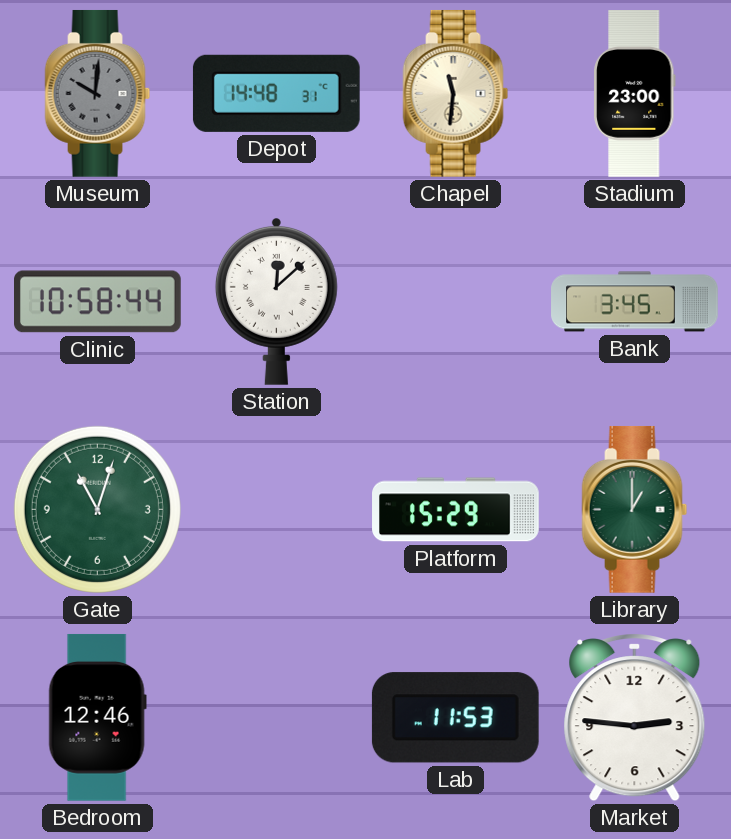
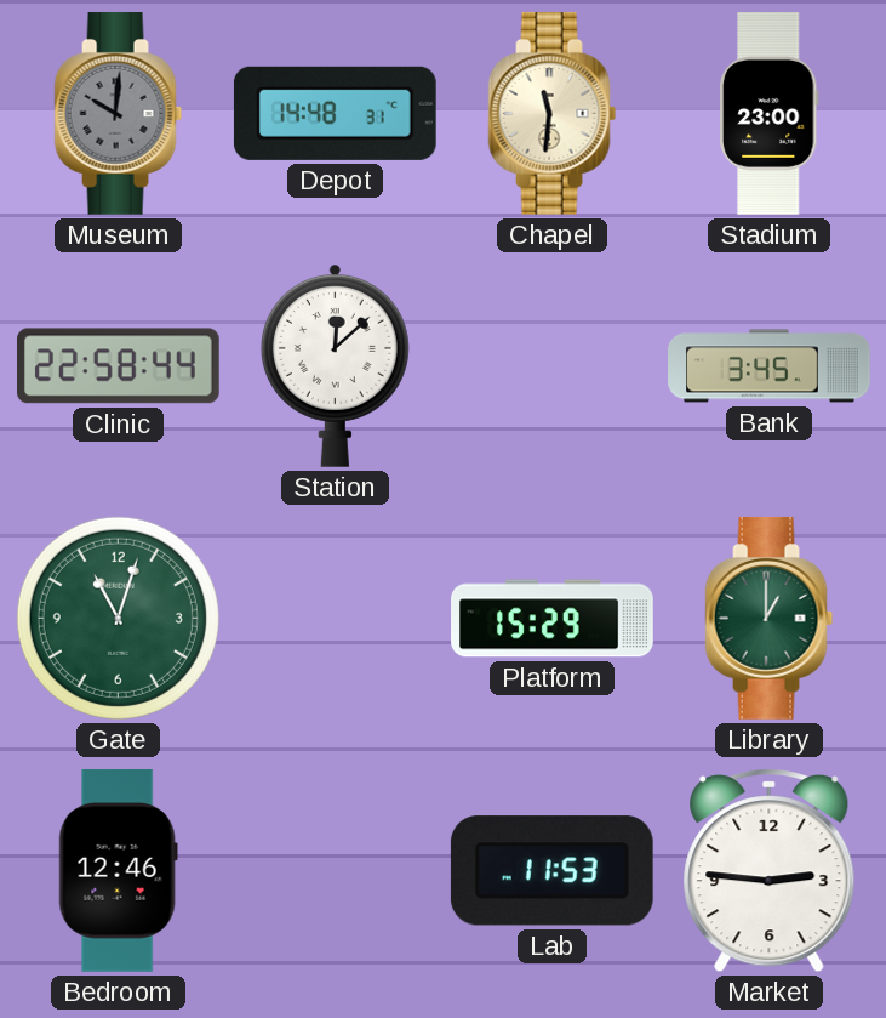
Clinic: 10:58 -> 22:58
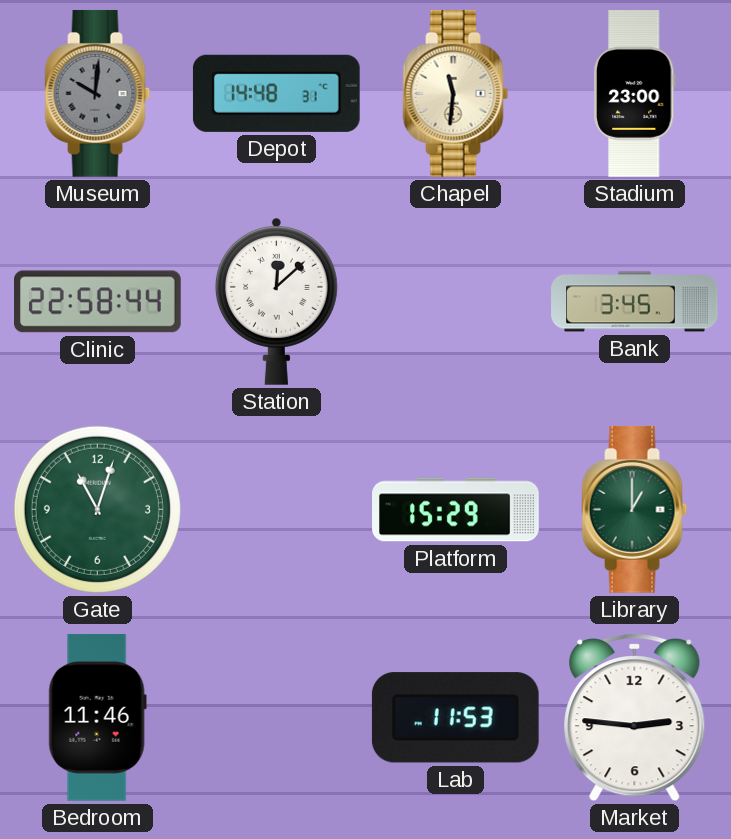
Bedroom: 12:46 -> 11:46
